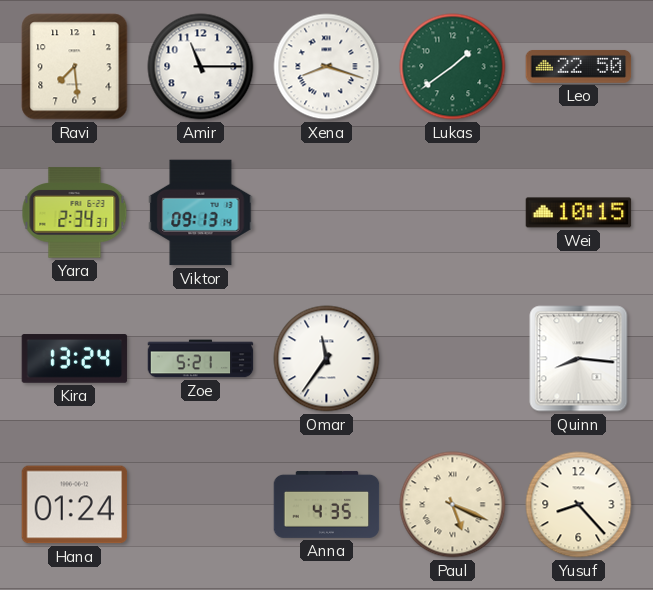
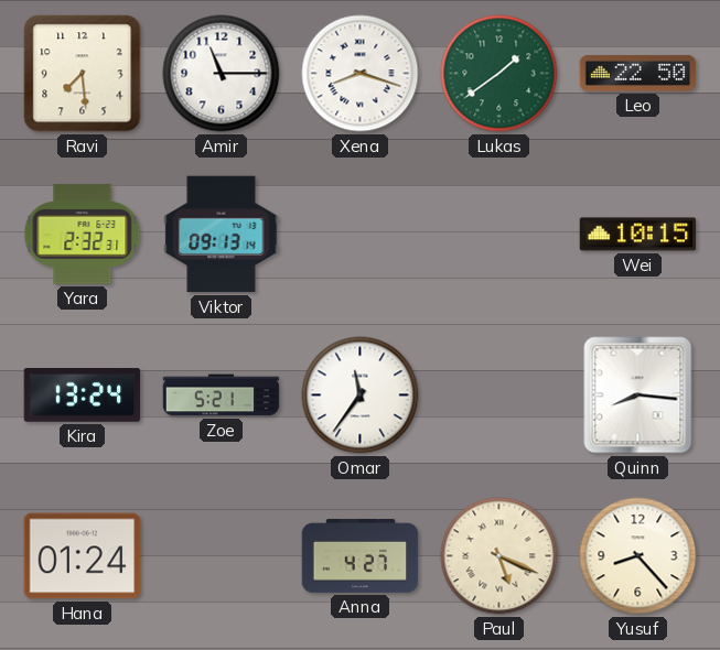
Yara: 2:34 -> 2:32
Anna: 4:35 -> 4:27
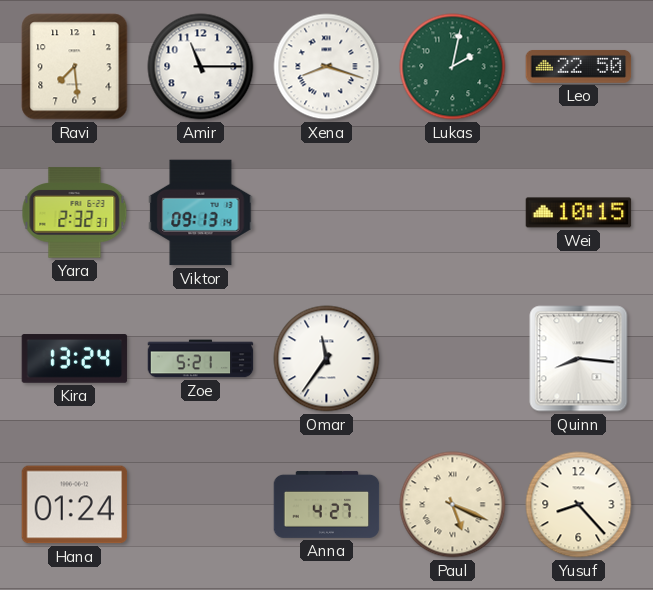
Lukas: 1:39 -> 2:02
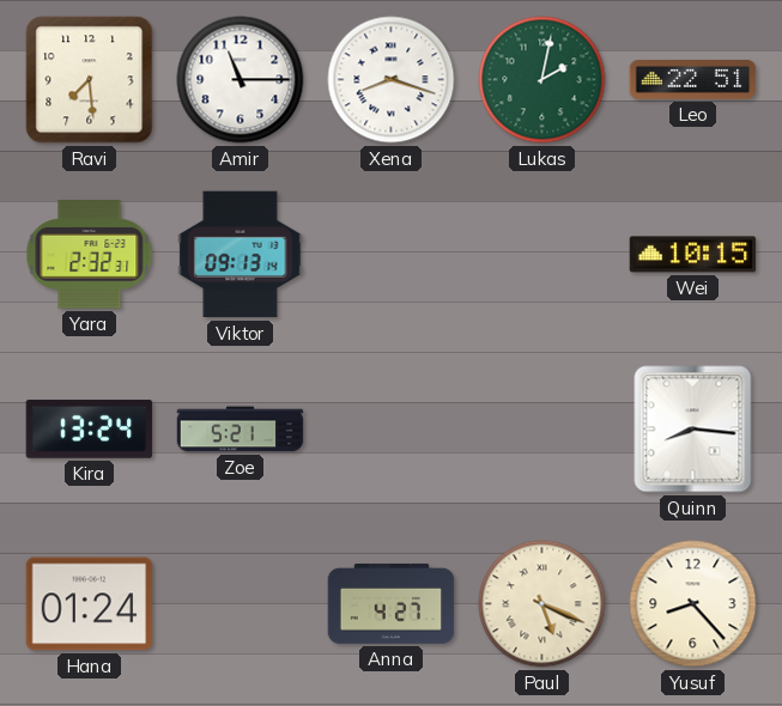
Leo: 22:50 -> 22:51
Omar: 11:36 -> none
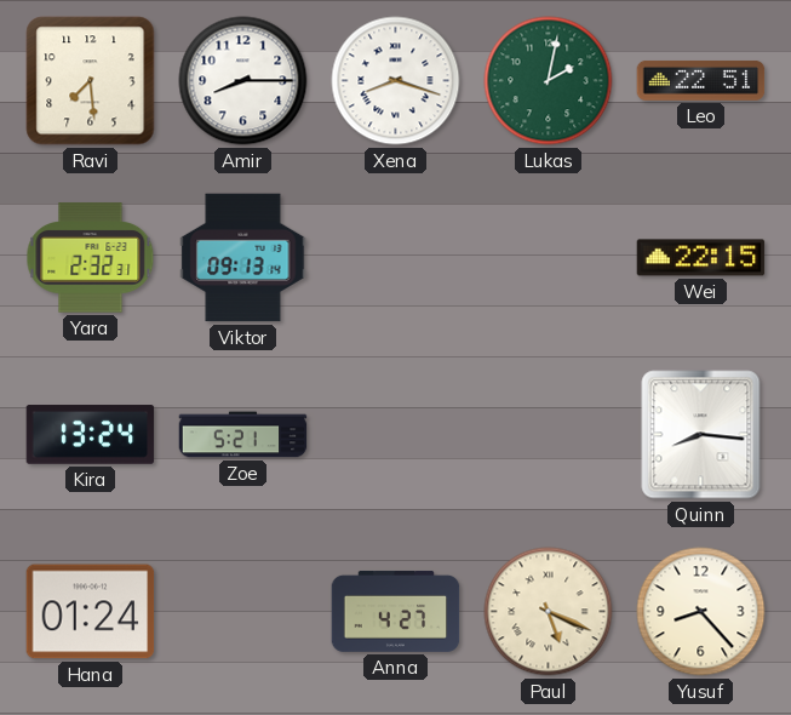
Amir: 11:15 -> 8:15
Wei: 10:15 -> 22:15
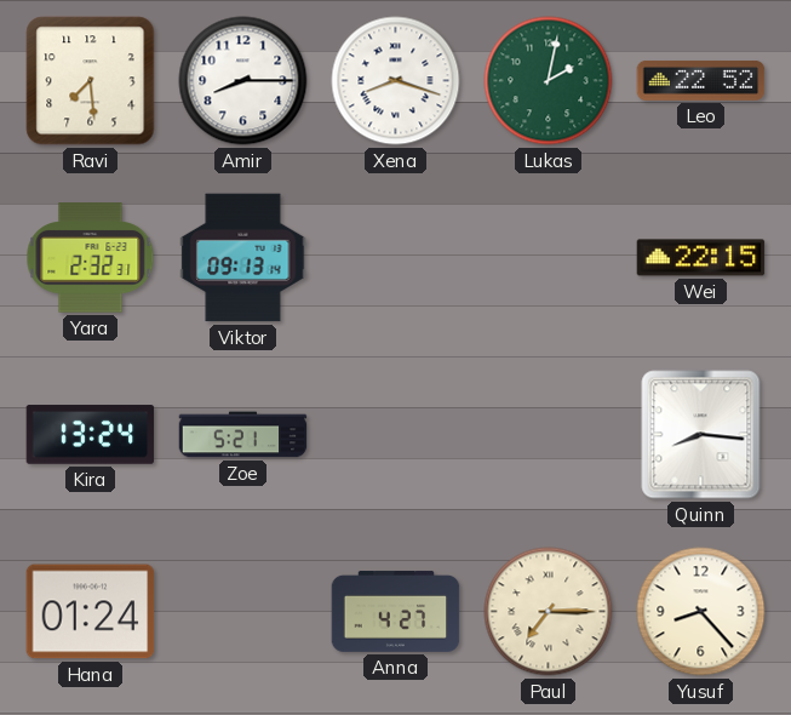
Leo: 22:51 -> 22:52
Paul: 5:19 -> 7:15
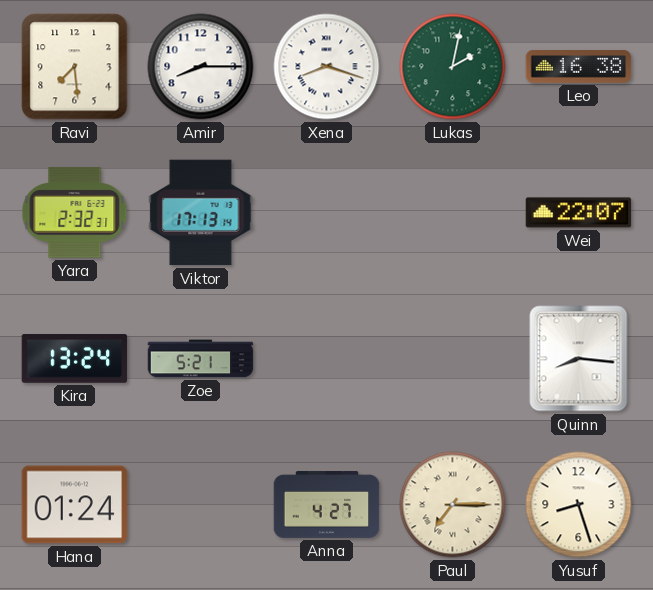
Leo: 22:52 -> 16:38
Viktor: 09:13 -> 17:13
Wei: 22:15 -> 22:07
Yusuf: 8:23 -> 8:27
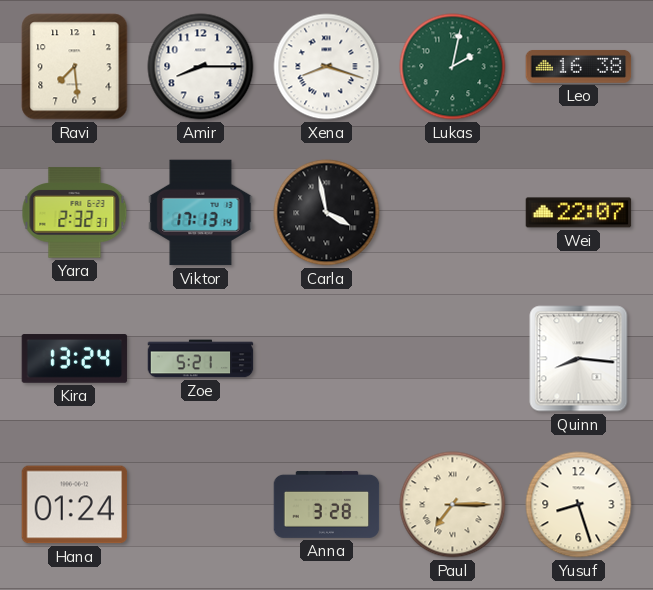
Carla: none -> 3:58
Anna: 4:27 -> 3:28
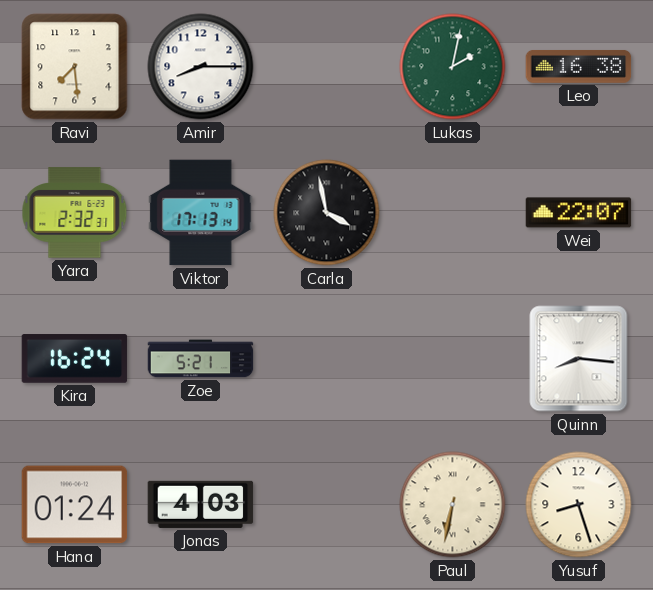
Xena: 8:18 -> none
Kira: 13:24 -> 16:24
Jonas: none -> 4:03
Anna: 3:28 -> none
Paul: 7:15 -> 6:32
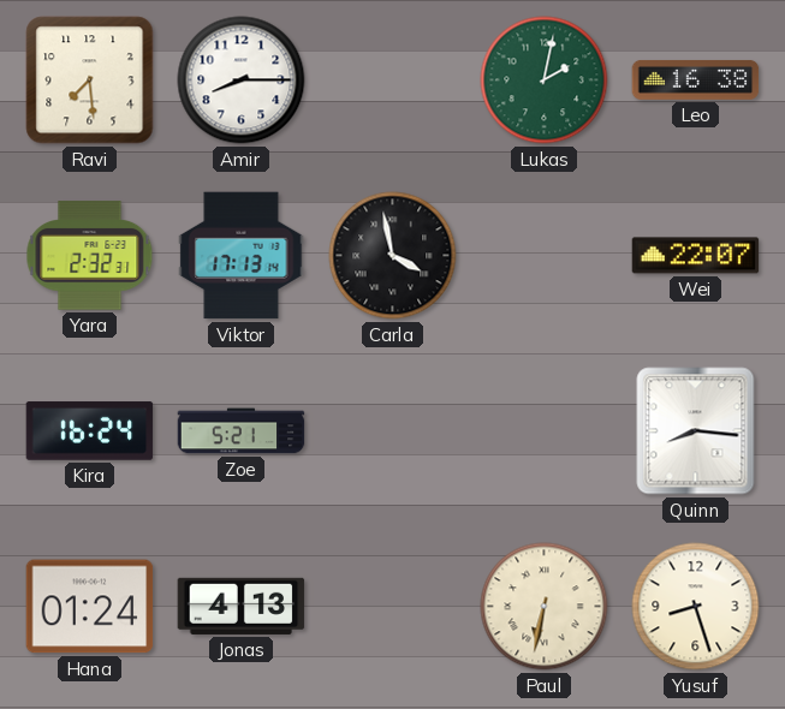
Jonas: 4:03 -> 4:13
